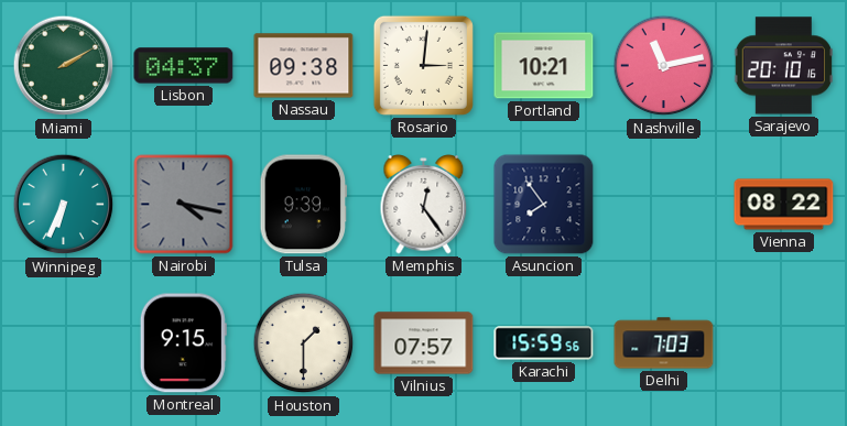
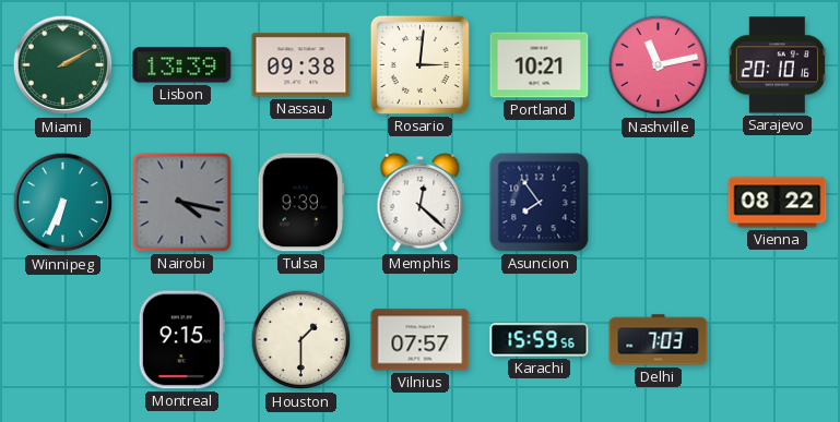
Lisbon: 04:37 -> 13:39
Memphis: 12:24 -> 12:22
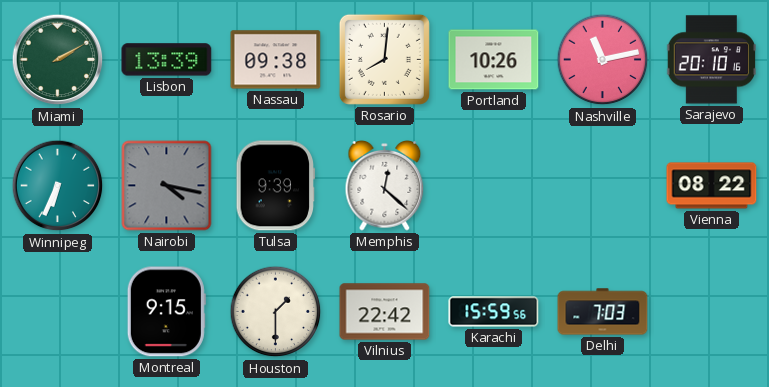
Rosario: 3:01 -> 8:01
Portland: 10:21 -> 10:26
Asuncion: 7:54 -> none
Vilnius: 07:57 -> 22:42
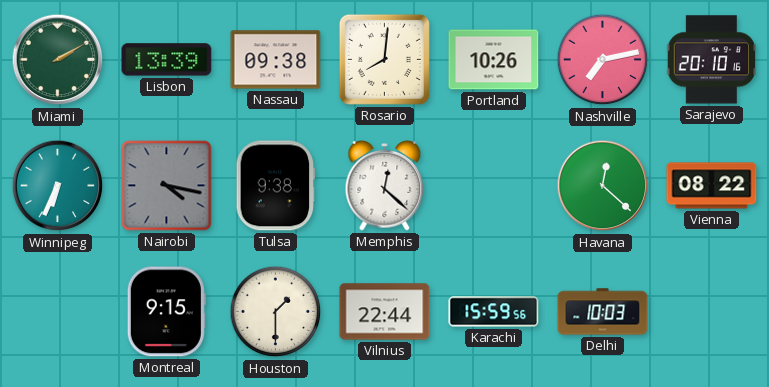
Nashville: 11:13 -> 7:13
Tulsa: 9:39 -> 9:38
Havana: none -> 12:22
Vilnius: 22:42 -> 22:44
Delhi: 7:03 -> 10:03
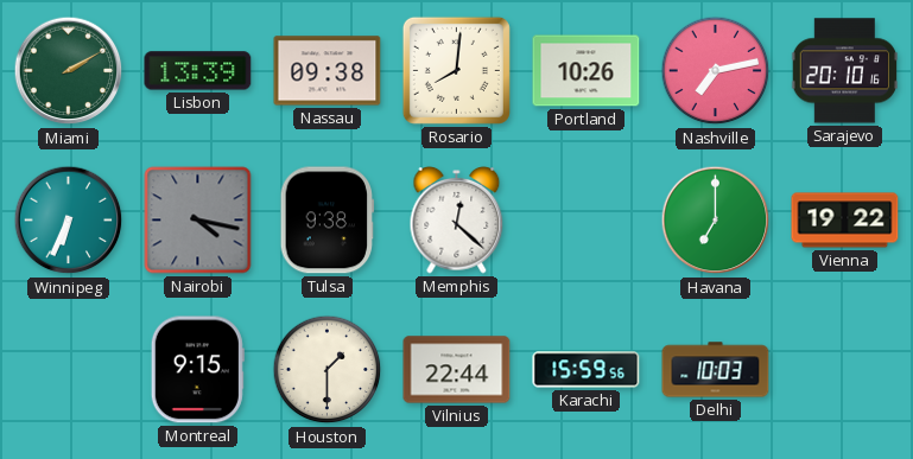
Havana: 12:22 -> 7:00
Vienna: 08:22 -> 19:22
